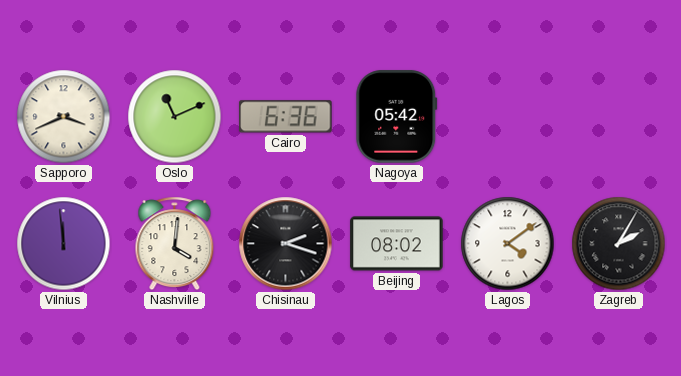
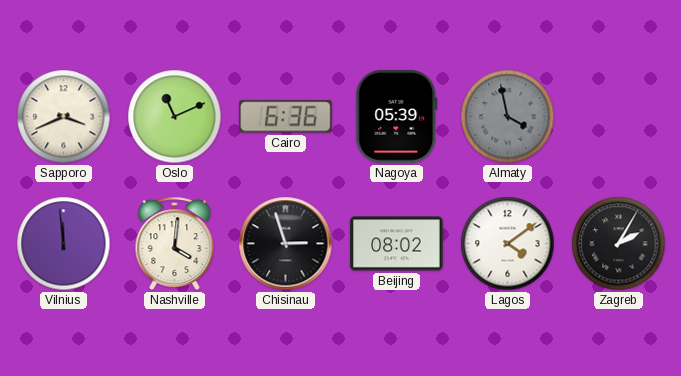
Nagoya: 05:42 -> 05:39
Almaty: none -> 3:58
Chisinau: 2:18 -> 2:57
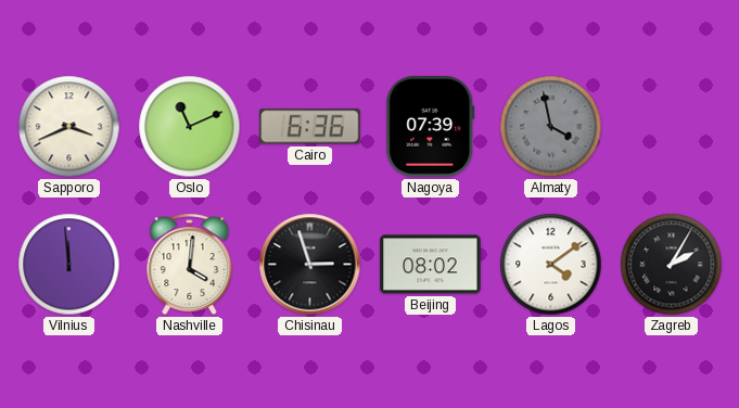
Nagoya: 05:39 -> 07:39
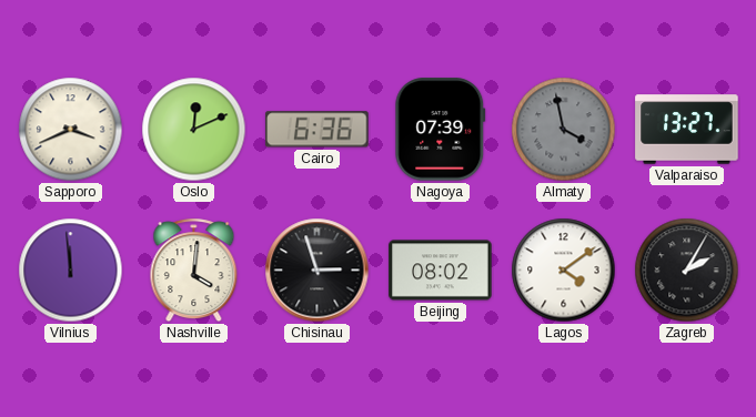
Oslo: 11:11 -> 12:11
Valparaiso: none -> 13:27
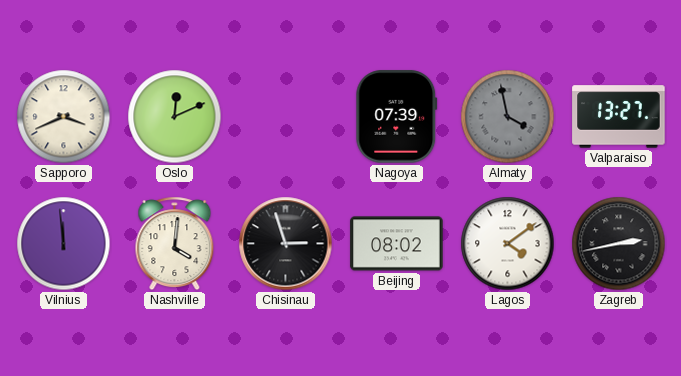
Cairo: 6:36 -> none
Zagreb: 2:05 -> 2:43
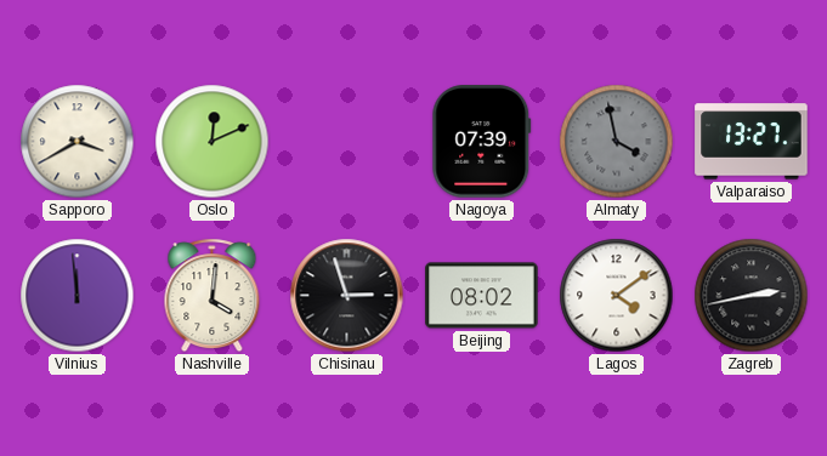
Sapporo: 3:41 -> 3:40
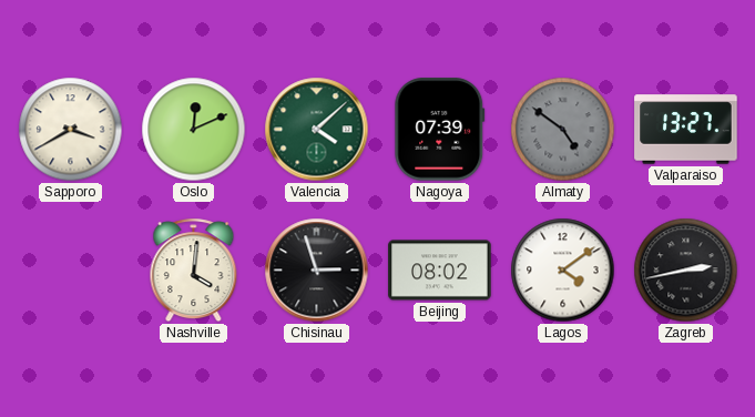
Valencia: none -> 4:08
Almaty: 3:58 -> 4:51
Vilnius: 11:59 -> none
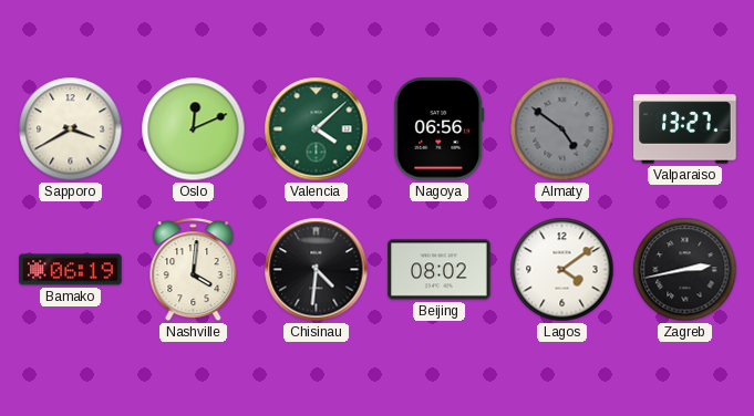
Nagoya: 07:39 -> 06:56
Bamako: none -> 06:19
Chisinau: 2:57 -> 4:31
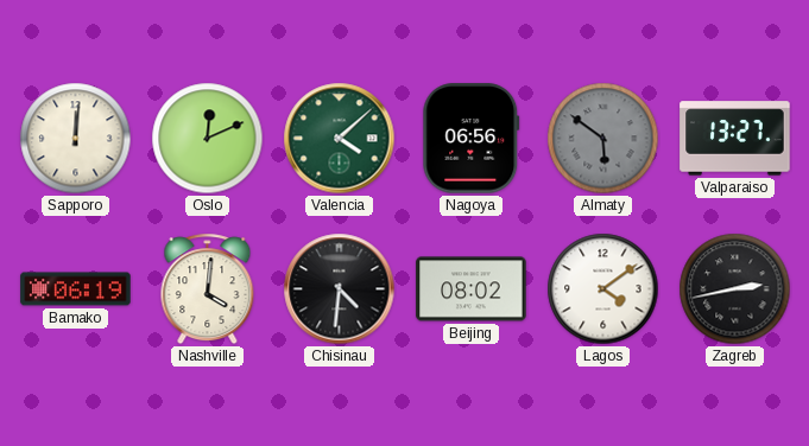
Sapporo: 3:40 -> 12:01
Almaty: 4:51 -> 5:51
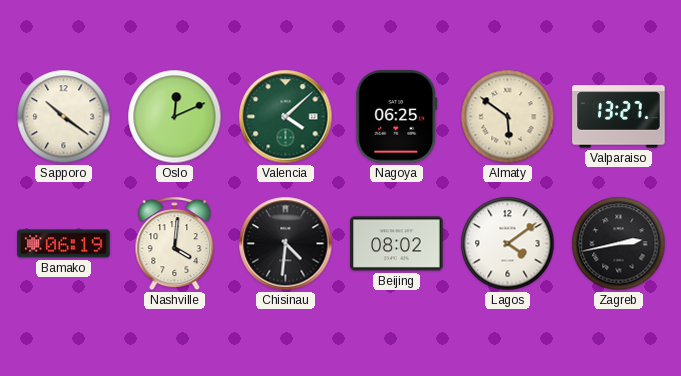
Sapporo: 12:01 -> 10:21
Nagoya: 06:56 -> 06:25
Almaty dial: grey -> cream
